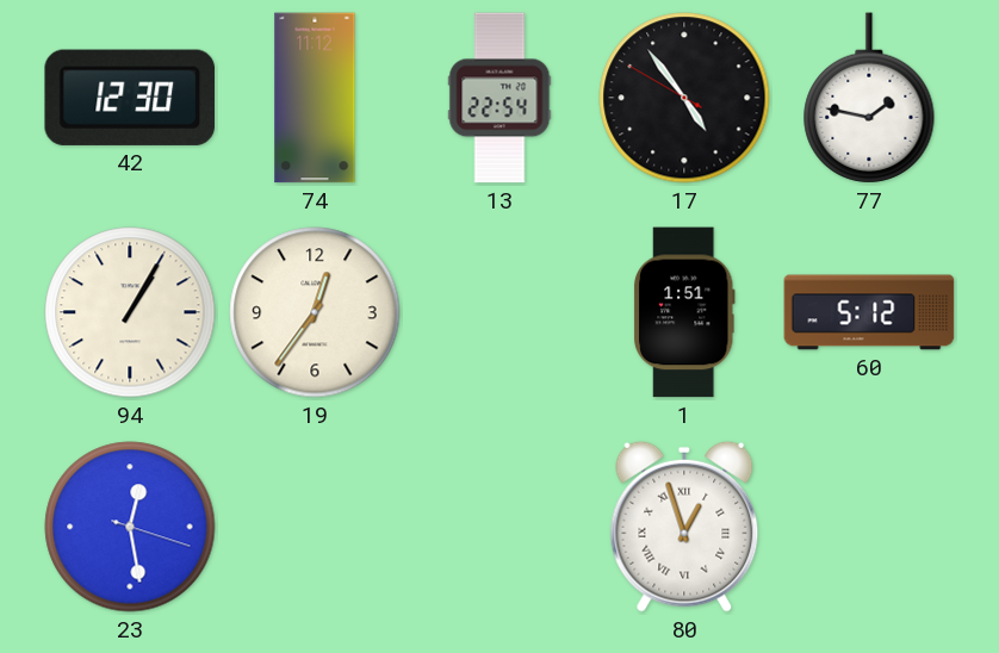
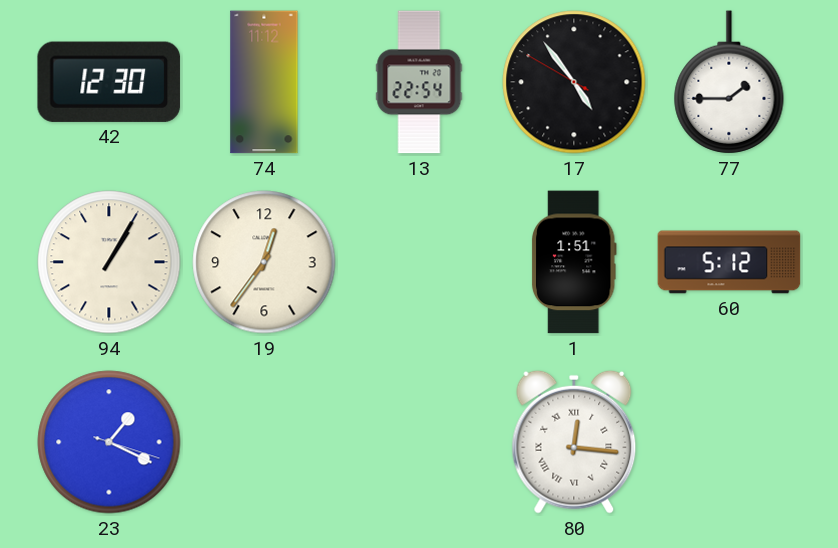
77: 1:47 -> 1:45
23: 12:28 -> 1:19
80: 12:57 -> 12:16
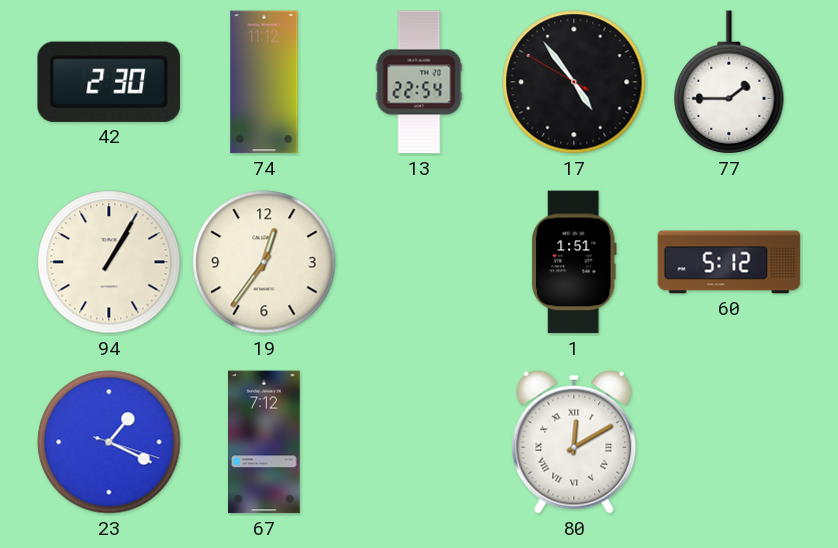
42: 12:30 -> 2:30
67: none -> 7:12
80: 12:16 -> 12:10
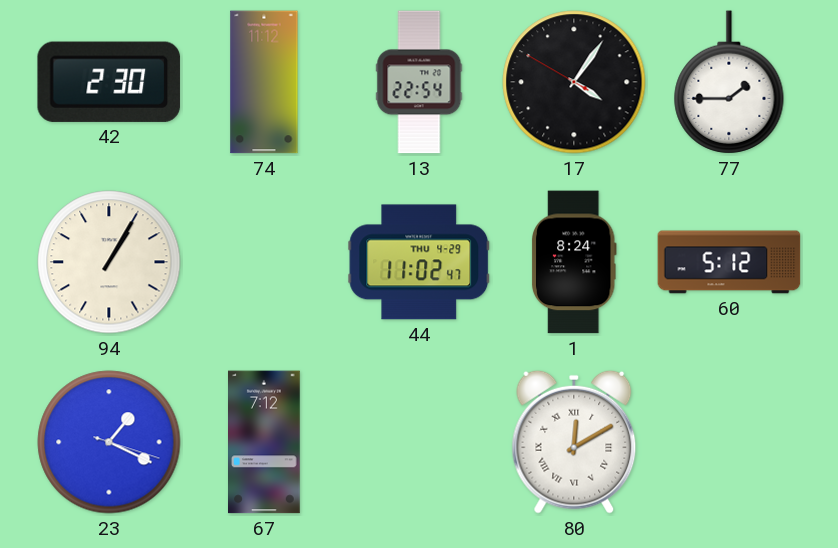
17: 4:53 -> 4:05
19: 12:36 -> none
44: none -> 11:02
1: 1:51 -> 8:24
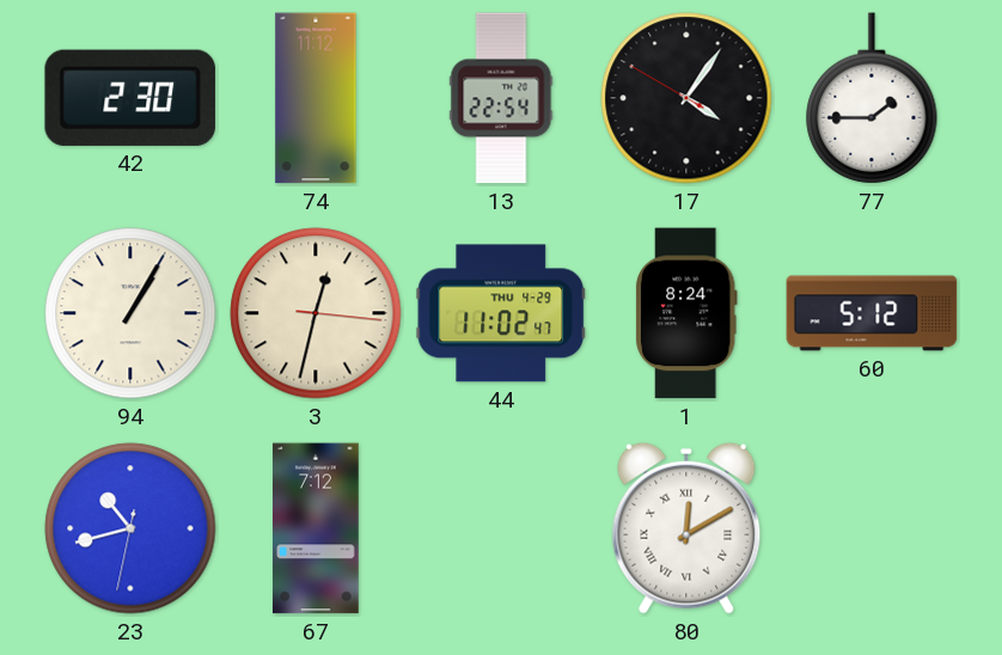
3: none -> 12:32
23: 1:19 -> 10:42
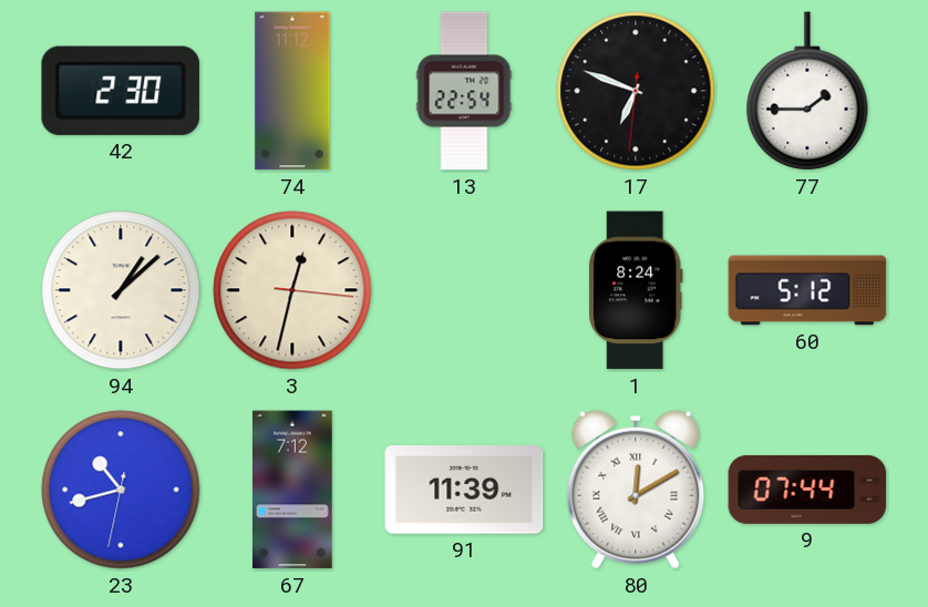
17: 4:05 -> 6:48
94: 1:05 -> 1:08
44: 11:02 -> none
91: none -> 11:39
9: none -> 07:44
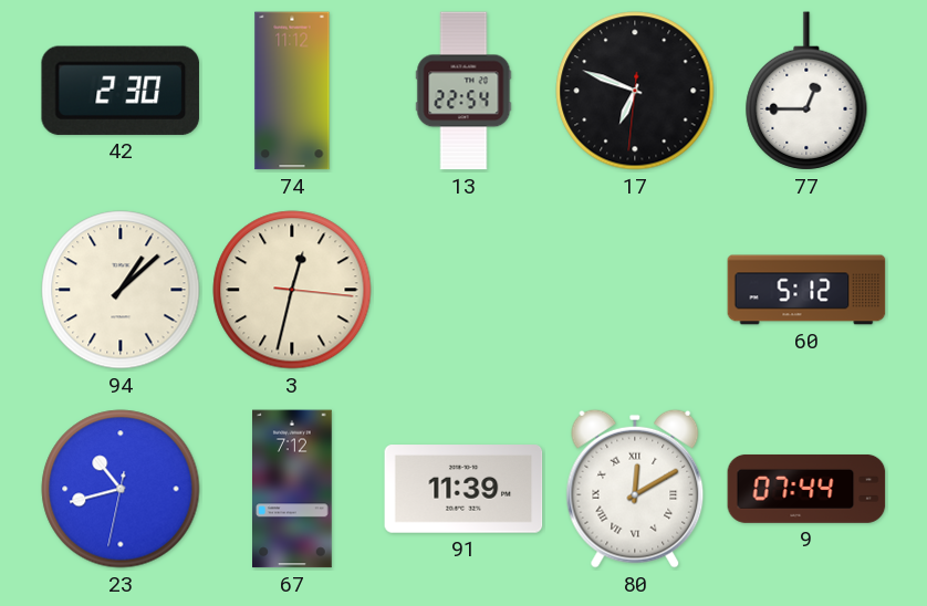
77: 1:45 -> 12:45
1: 8:24 -> none
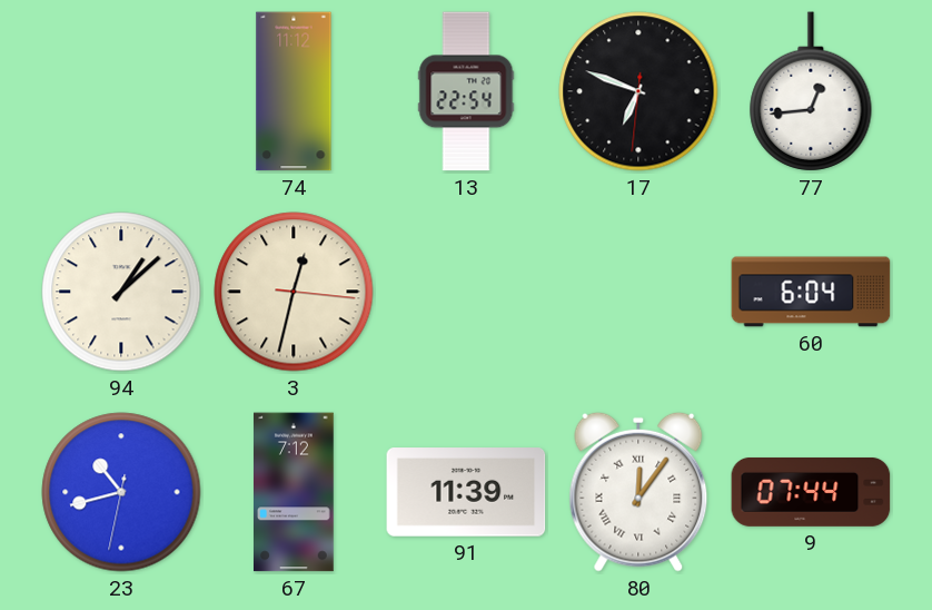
42: 2:30 -> none
77: 12:45 -> 12:44
60: 5:12 -> 6:04
80: 12:10 -> 12:06
